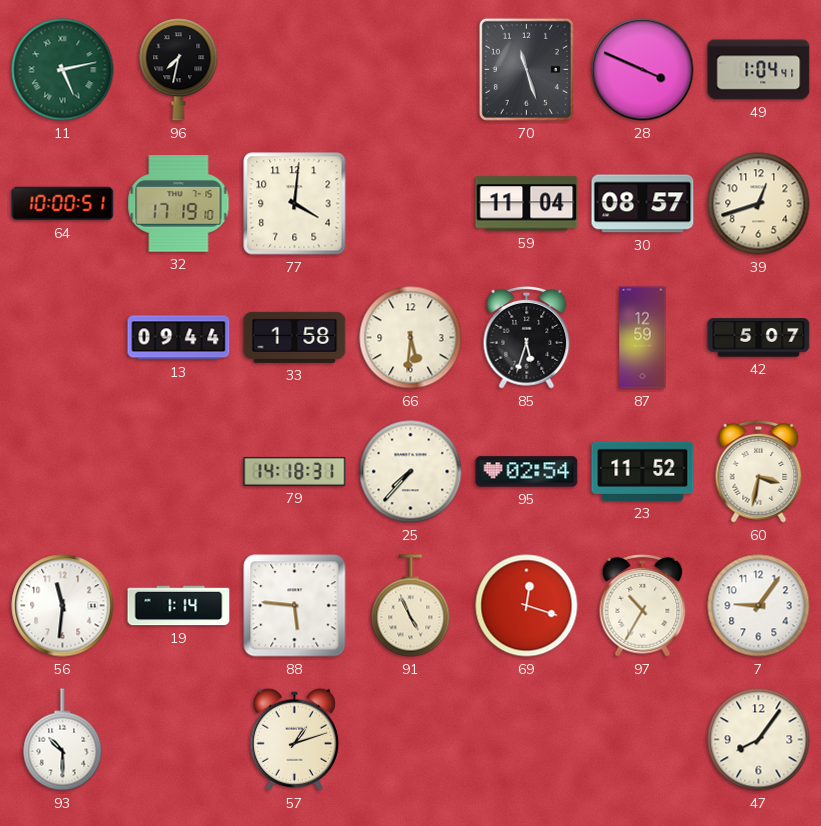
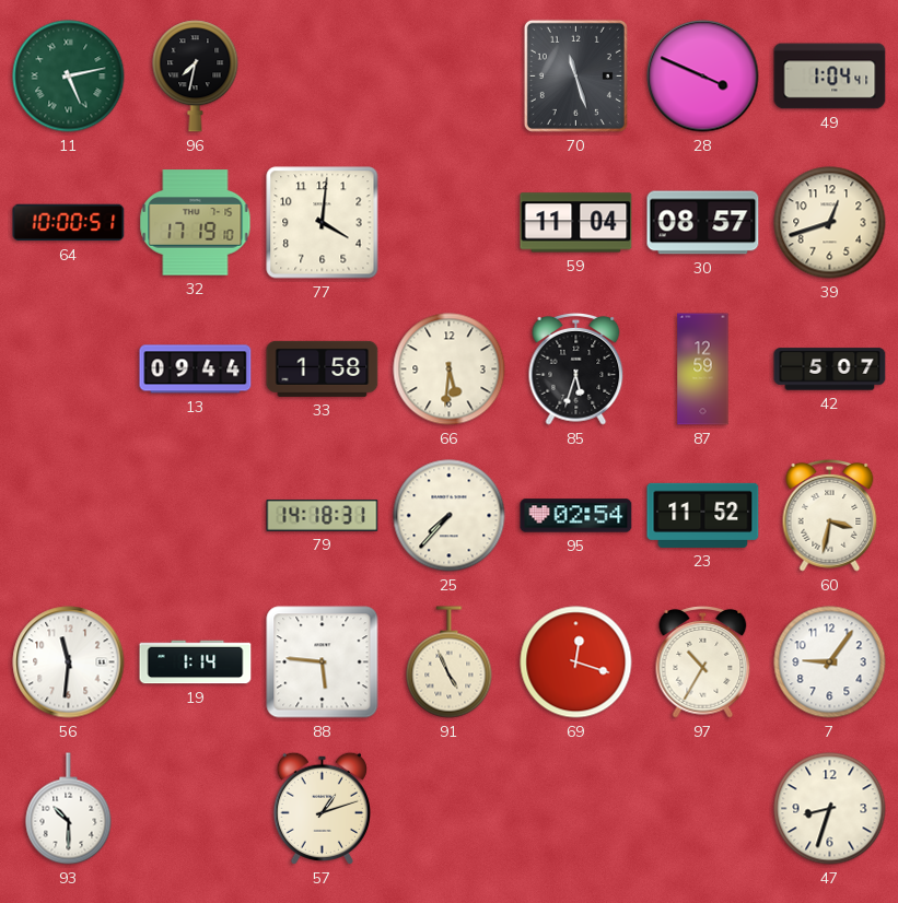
47: 8:06 -> 8:33
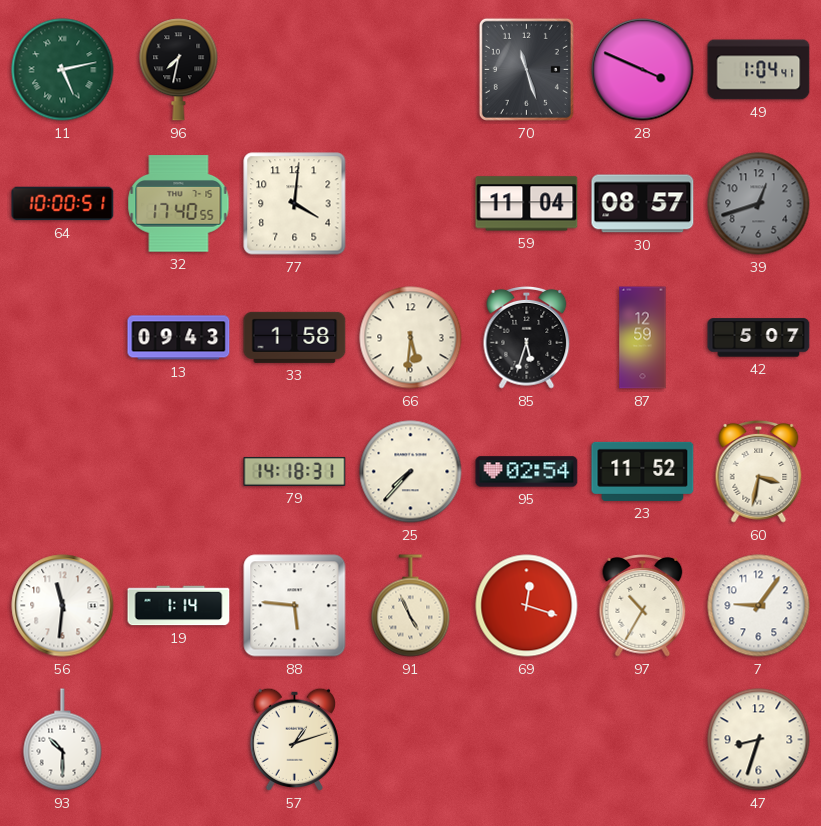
32: 17:19 -> 17:40
39 dial: cream -> grey
13: 09:44 -> 09:43
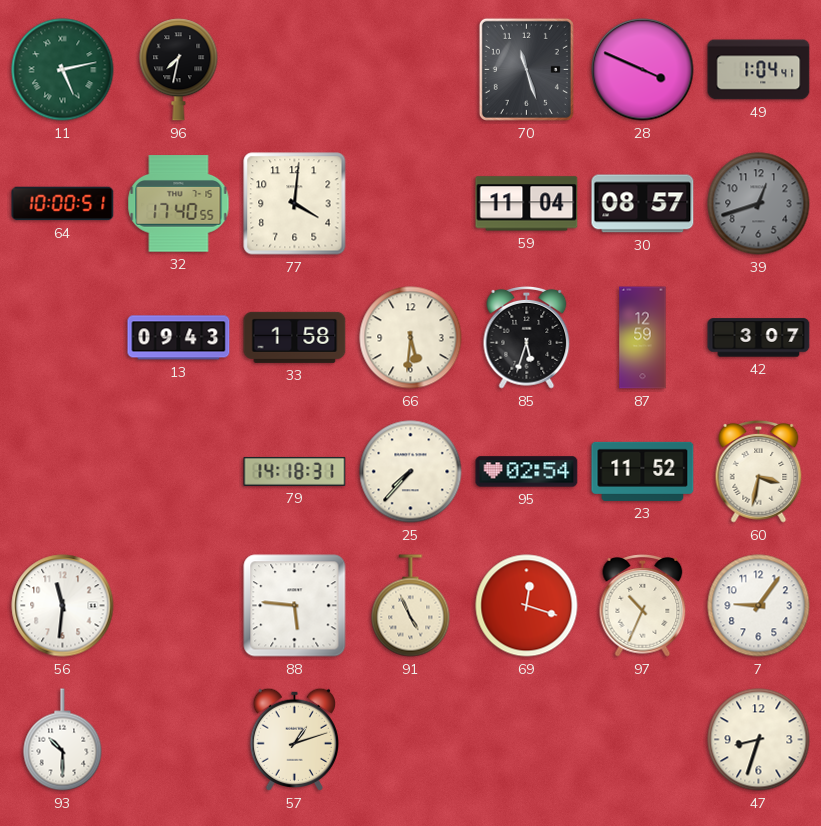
42: 5:07 -> 3:07
19: 1:14 -> none
97: 10:35 -> 10:34
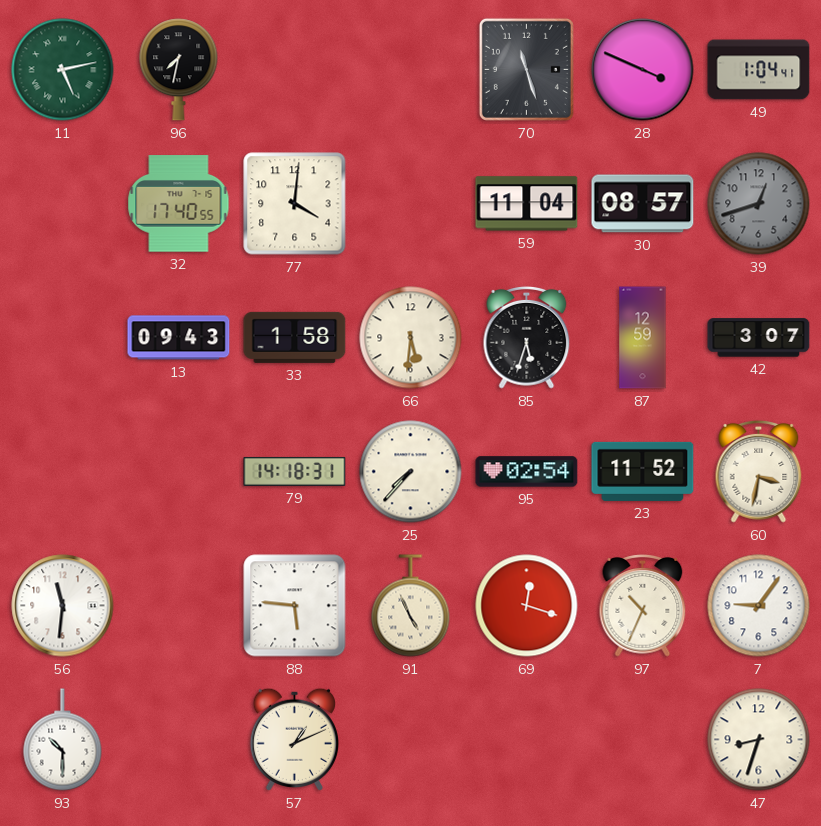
64: 10:00 -> none
57: 1:12 -> 1:11
